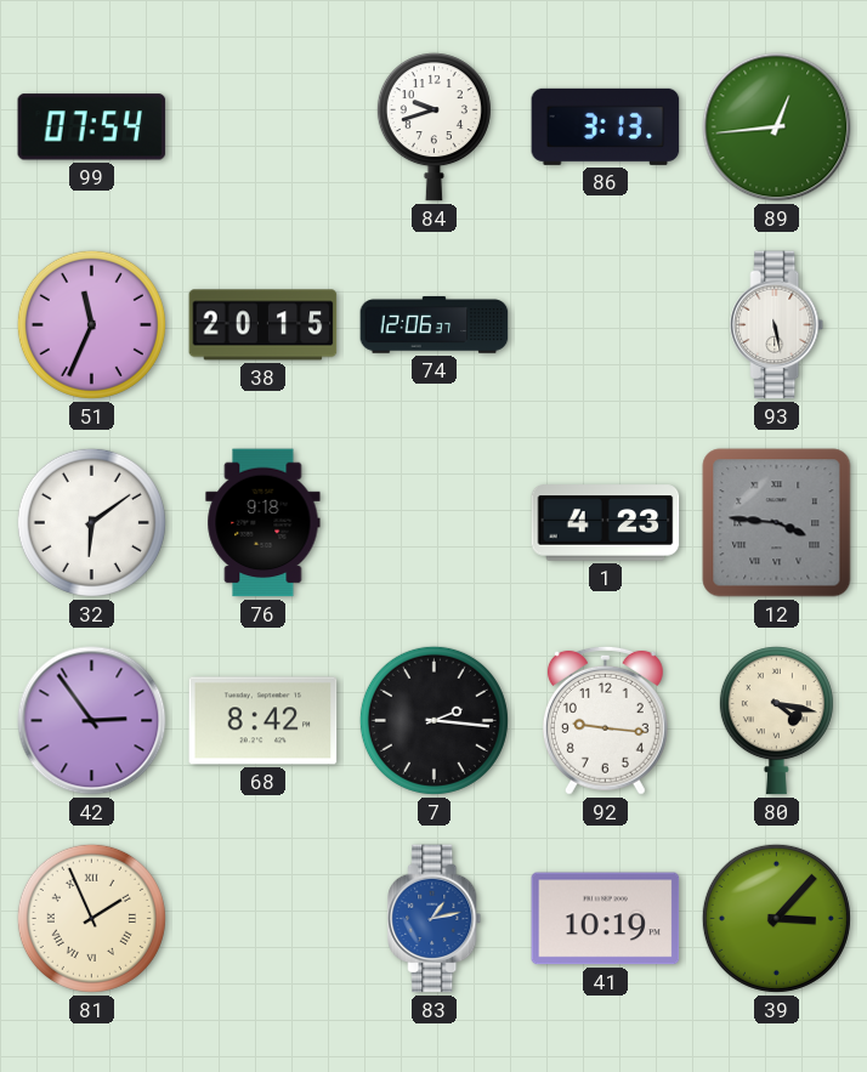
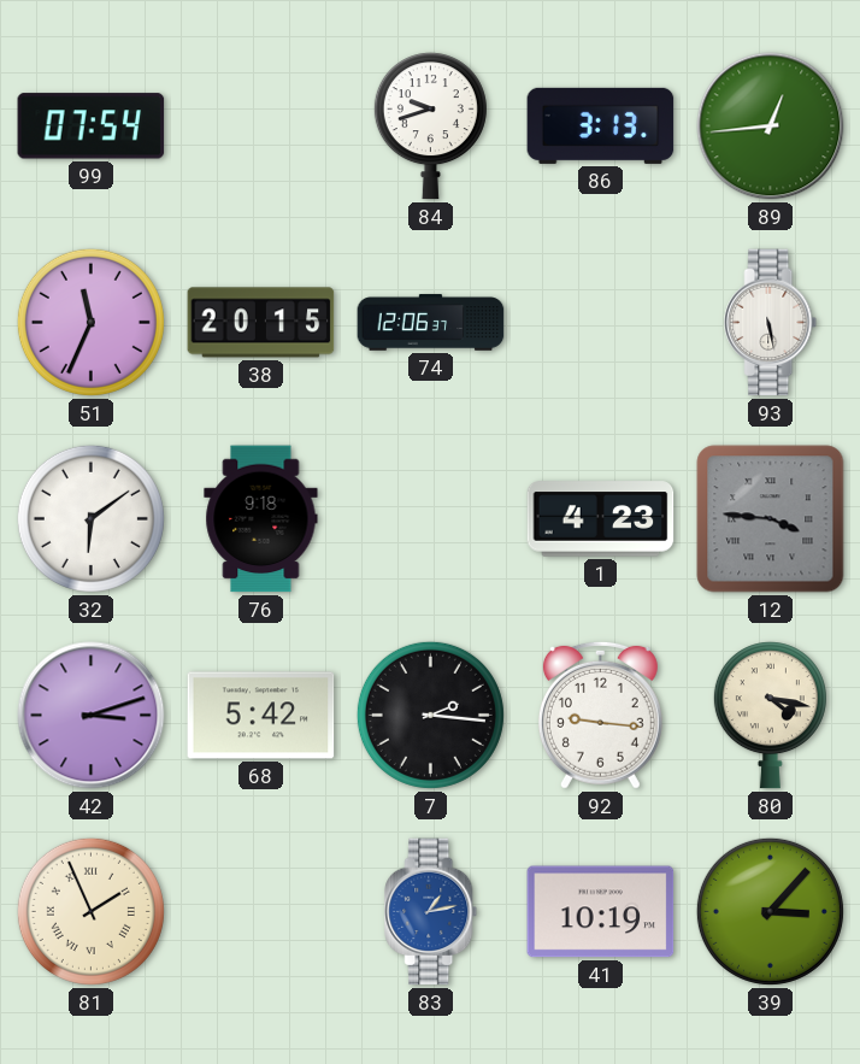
42: 2:54 -> 3:12
68: 8:42 -> 5:42
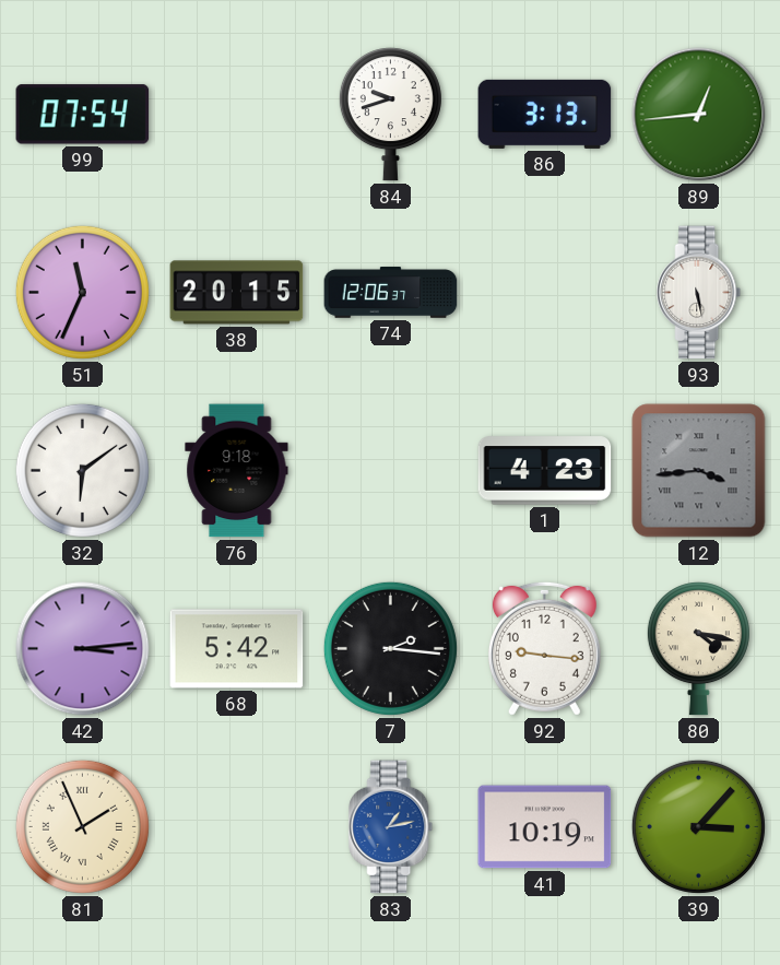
12: 3:46 -> 3:44
42: 3:12 -> 3:14
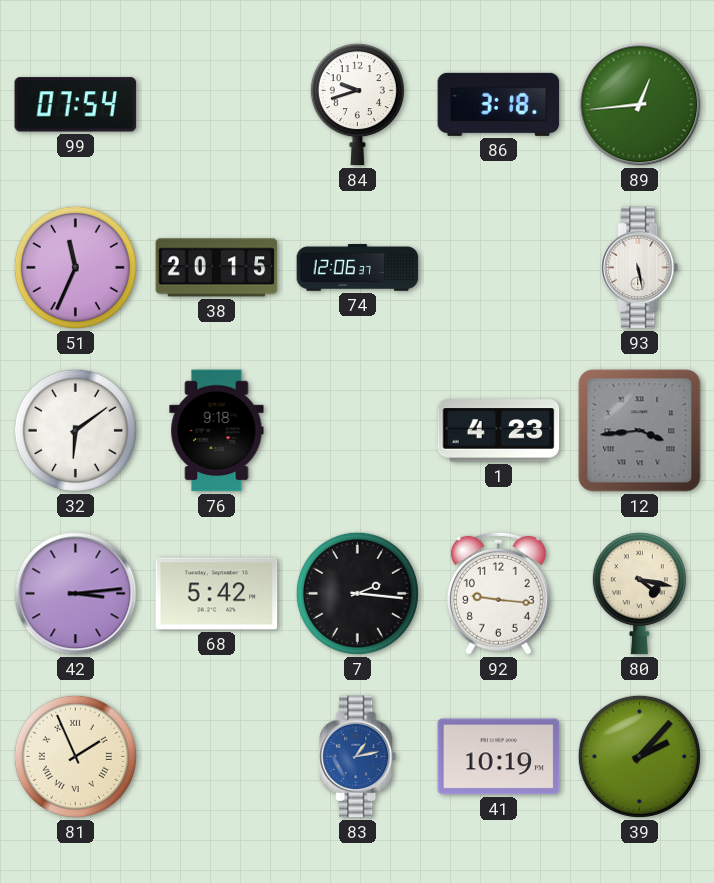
86: 3:13 -> 3:18
39: 3:07 -> 2:07
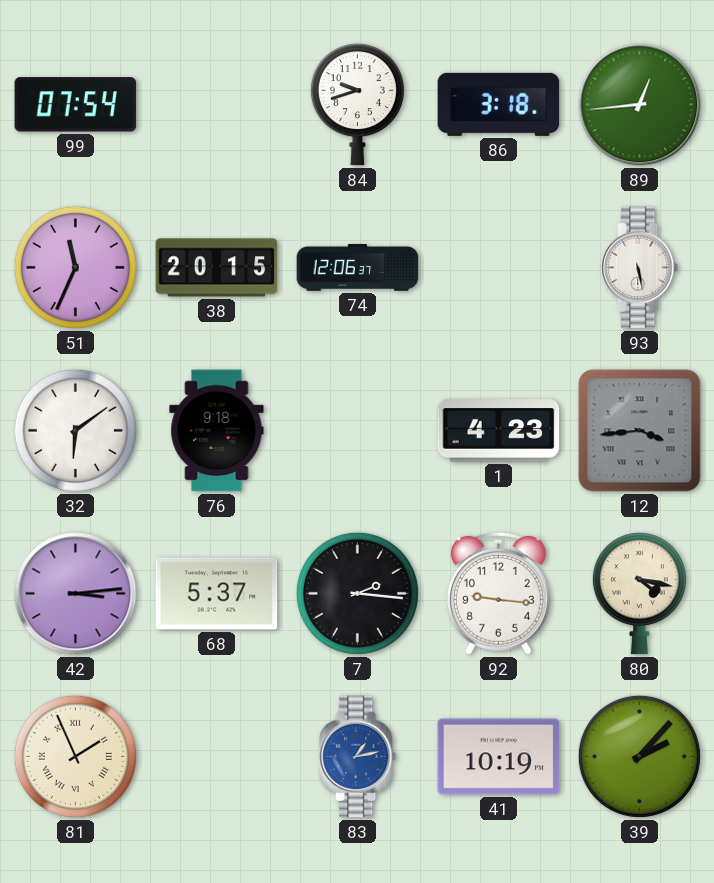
68: 5:42 -> 5:37
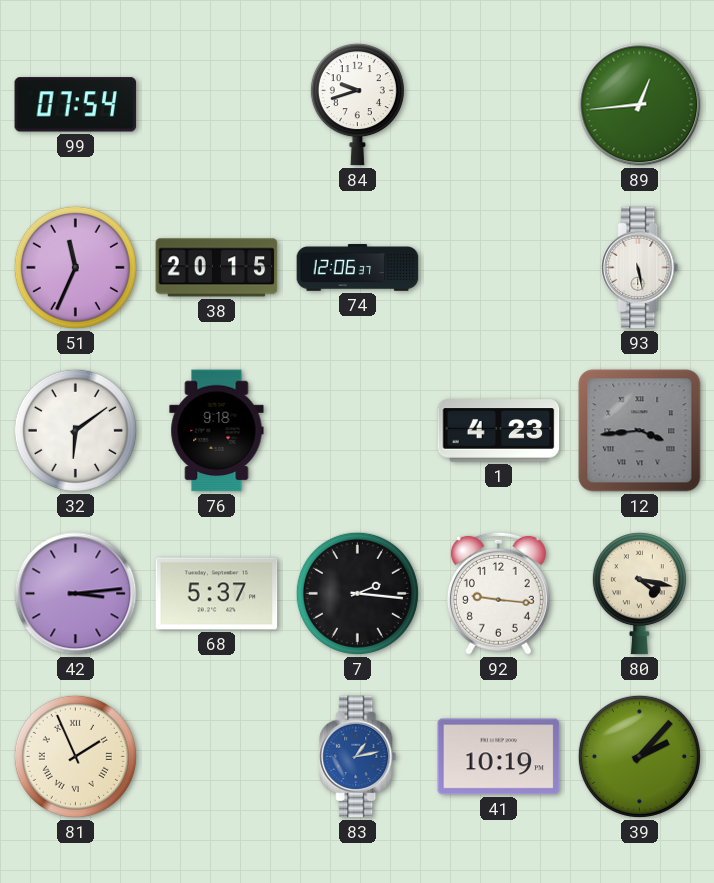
86: 3:18 -> none
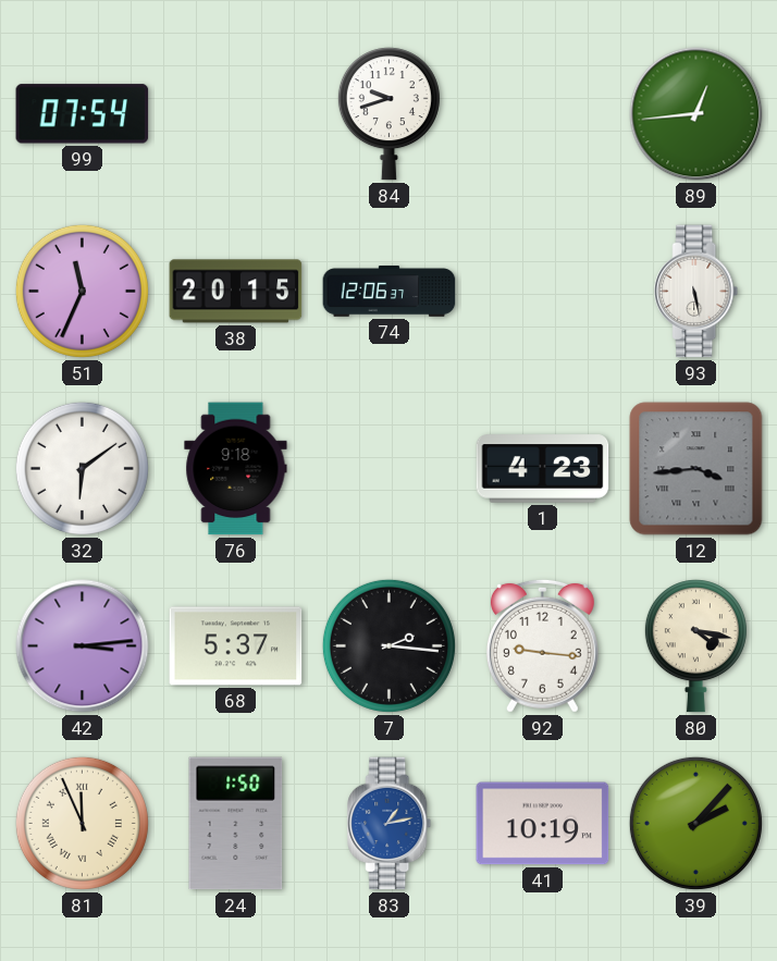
81: 1:56 -> 11:56
24: none -> 1:50
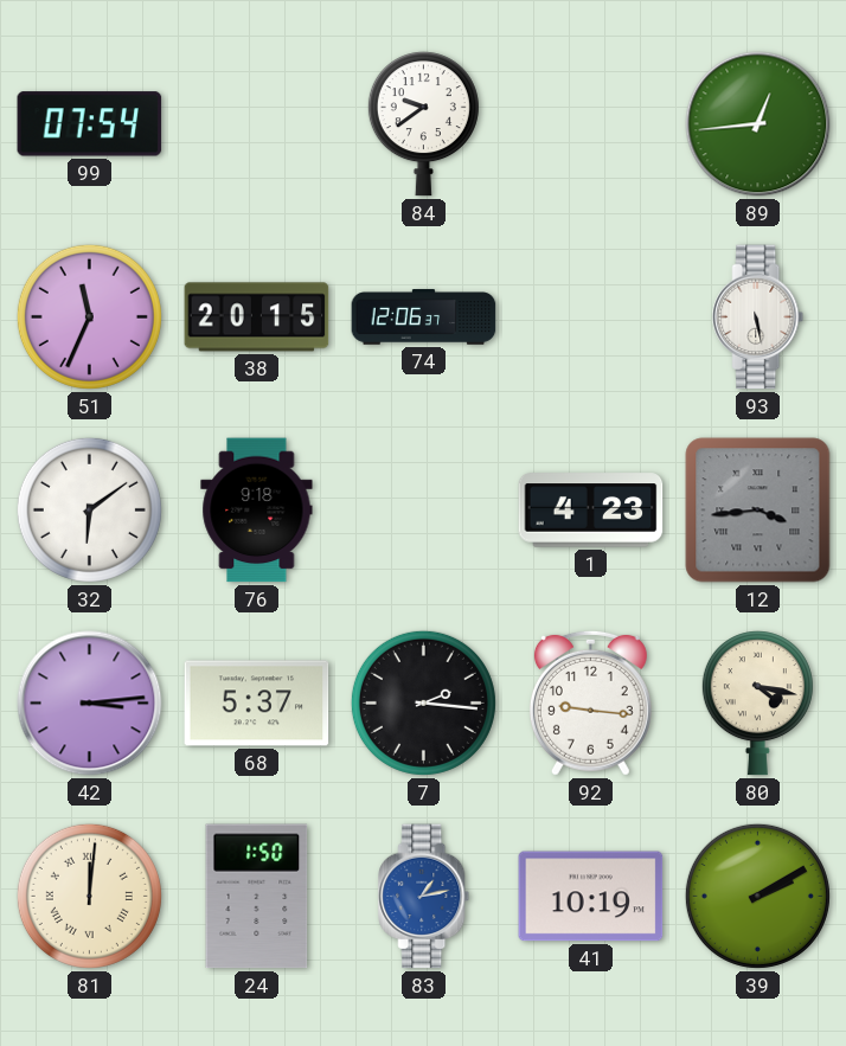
84: 9:42 -> 9:39
81: 11:56 -> 12:01
39: 2:07 -> 2:10
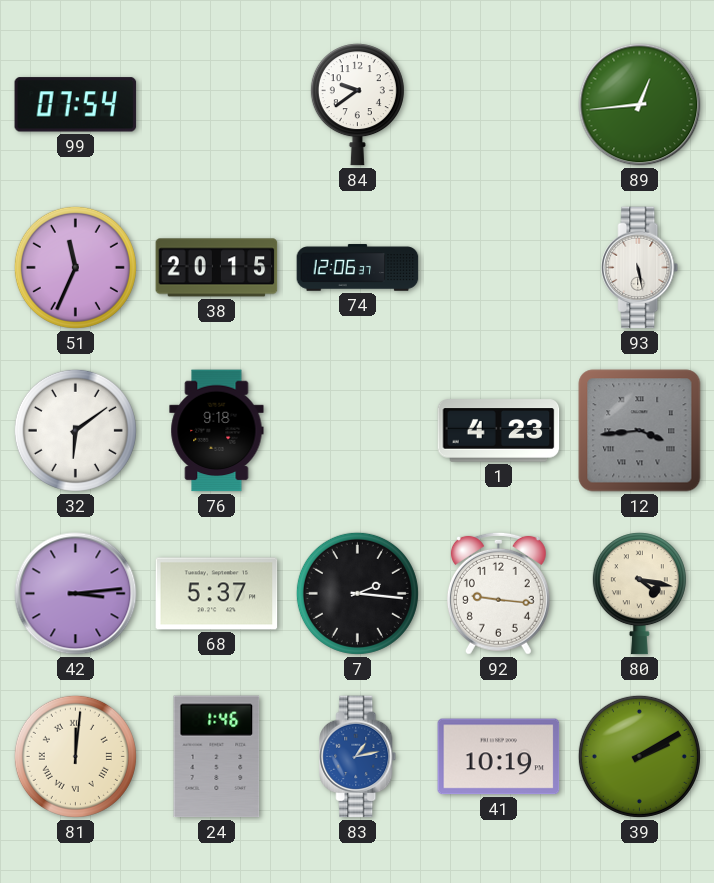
24: 1:50 -> 1:46
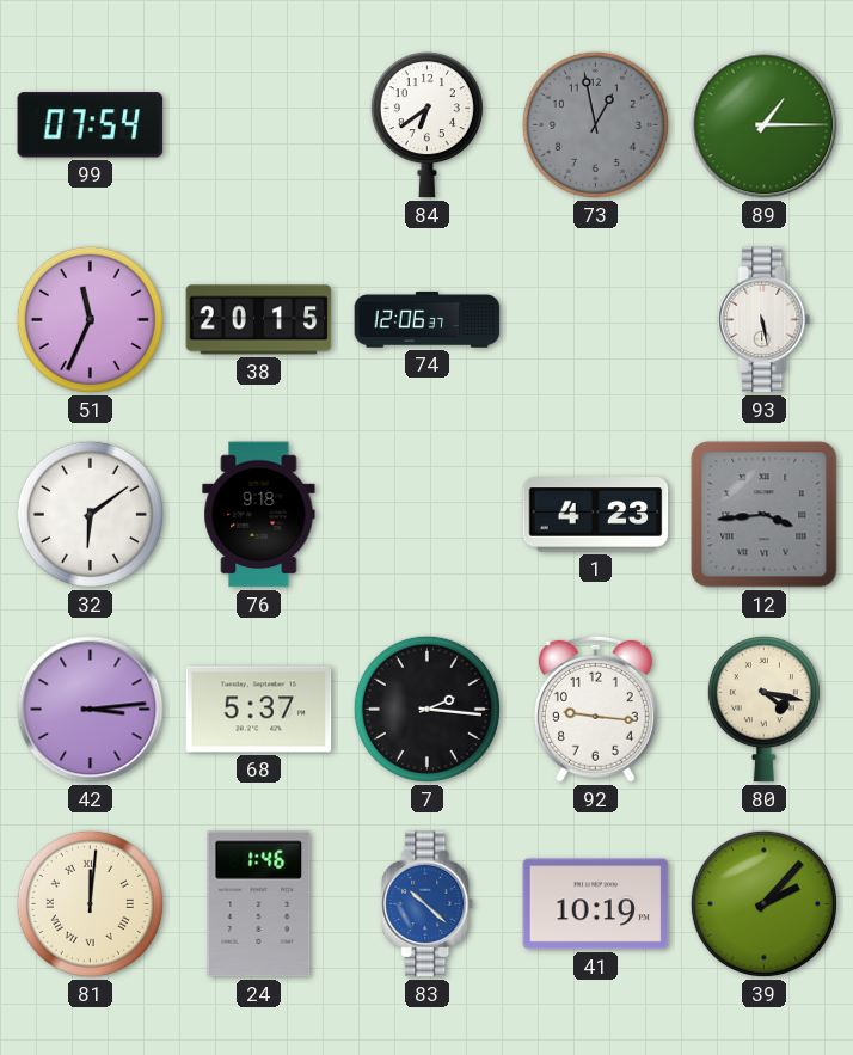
84: 9:39 -> 6:39
73: none -> 12:58
89: 12:44 -> 1:15
83: 1:13 -> 10:22
39: 2:10 -> 2:07
